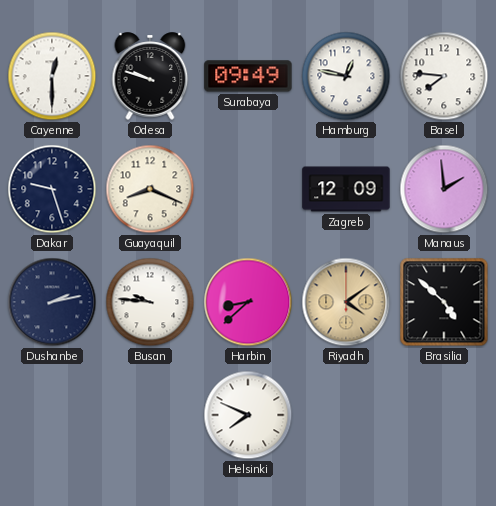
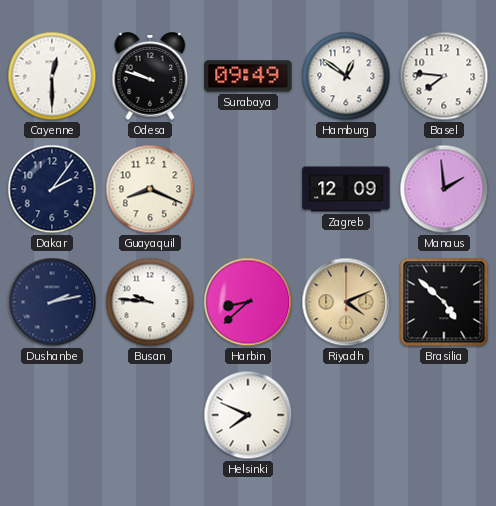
Hamburg: 12:47 -> 12:51
Dakar: 9:27 -> 2:06
Riyadh: 4:09 -> 4:11
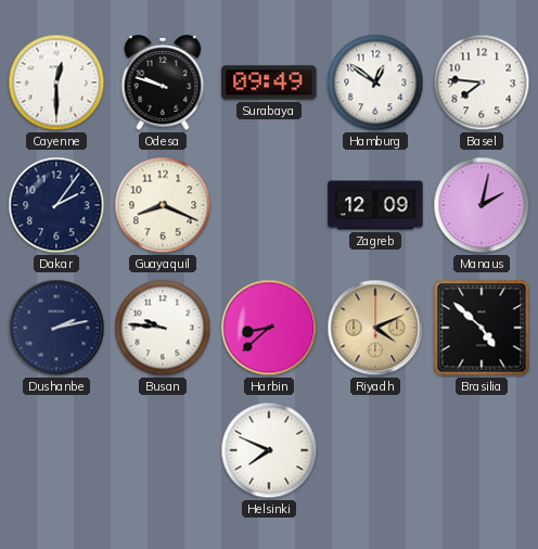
Manaus: 1:59 -> 2:02
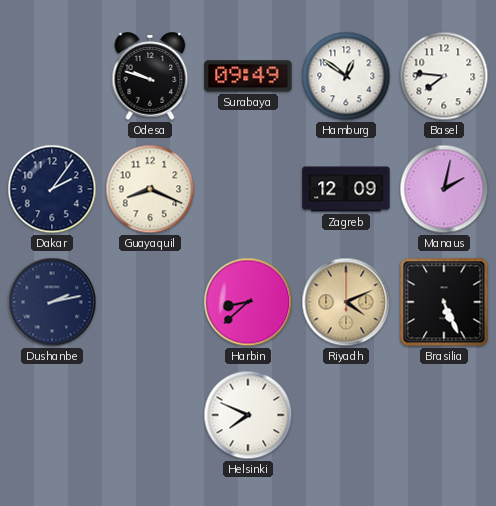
Cayenne: 12:30 -> none
Busan: 9:46 -> none
Brasilia: 4:52 -> 5:26
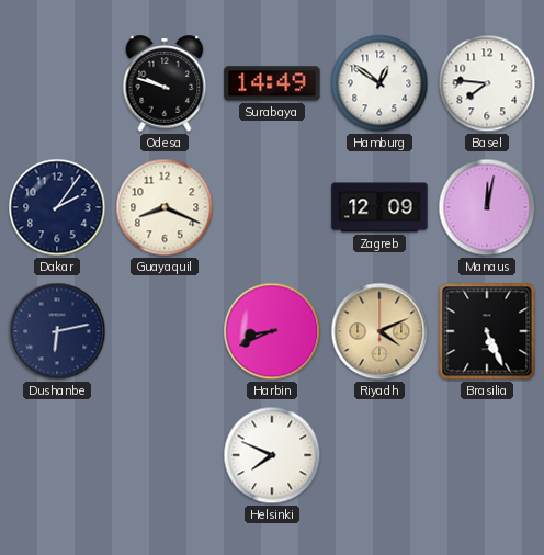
Surabaya: 09:49 -> 14:49
Manaus: 2:02 -> 12:02
Dushanbe: 2:13 -> 6:13
Harbin: 8:38 -> 8:41
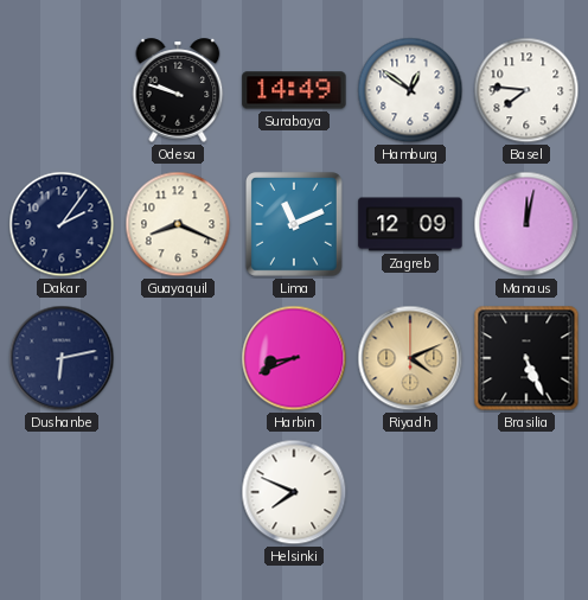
Lima: none -> 11:11
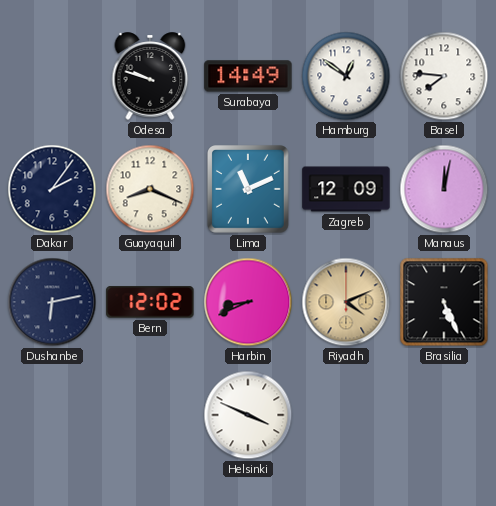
Bern: none -> 12:02
Helsinki: 7:49 -> 3:49
